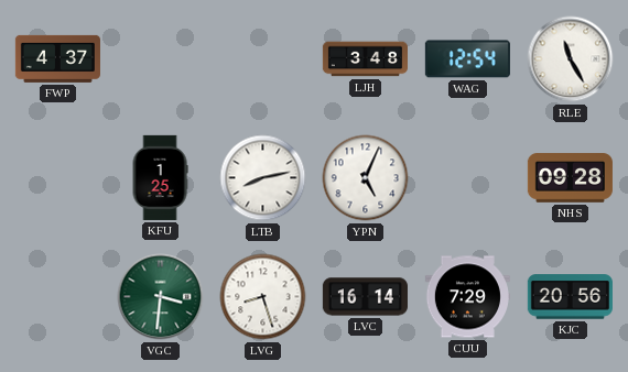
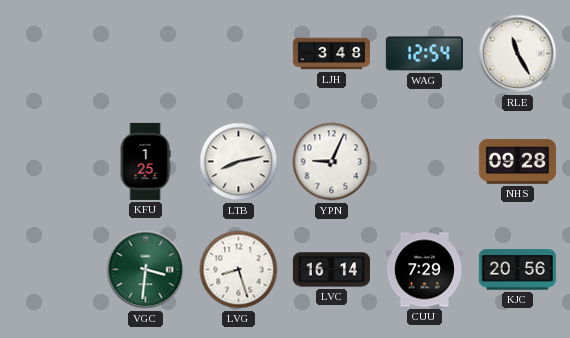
FWP: 4:37 -> none
YPN: 5:04 -> 9:04
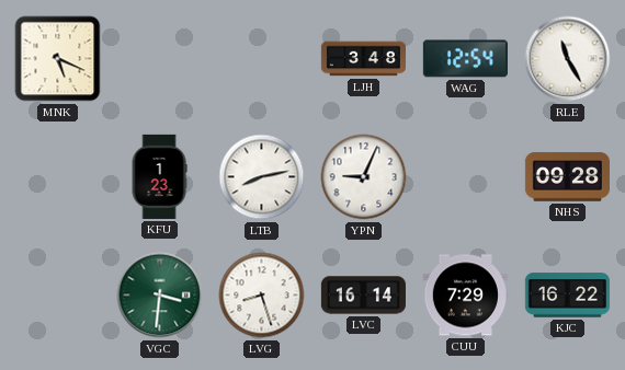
MNK: none -> 5:19
KFU: 1:25 -> 1:23
KJC: 20:56 -> 16:22
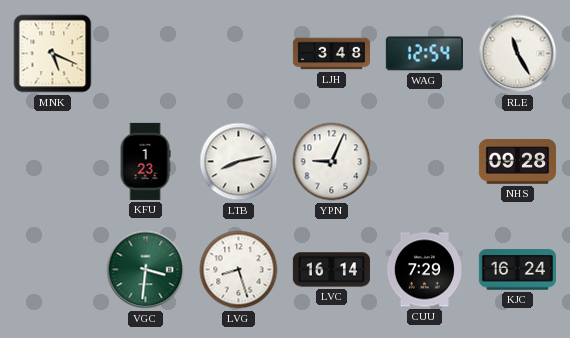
KJC: 16:22 -> 16:24
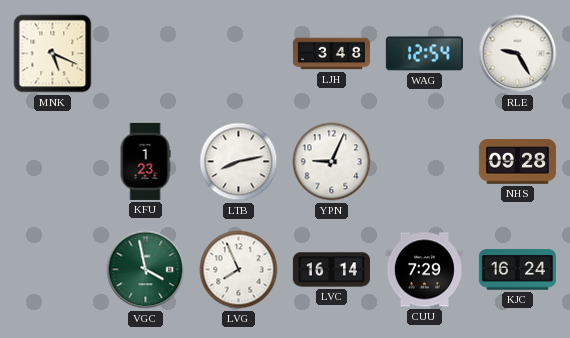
RLE: 11:25 -> 9:25
VGC: 3:31 -> 3:58
LVG: 8:27 -> 7:56
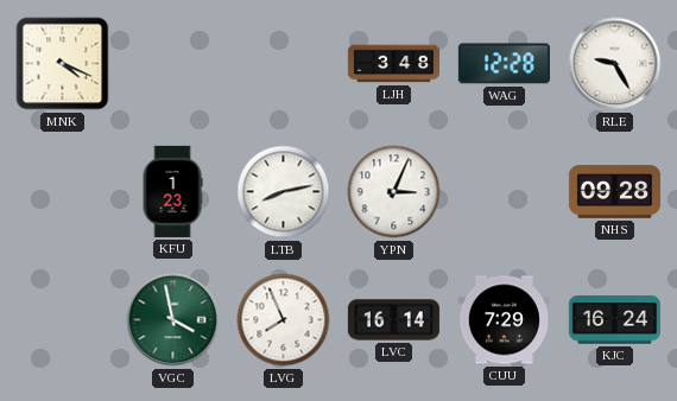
MNK: 5:19 -> 4:19
WAG: 12:54 -> 12:28
YPN: 9:04 -> 3:04
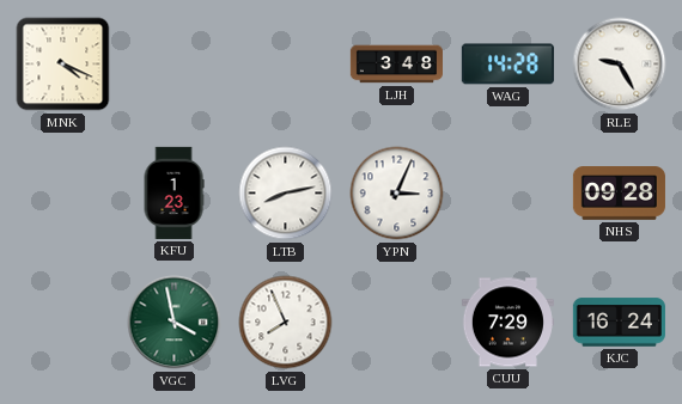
WAG: 12:28 -> 14:28
LVC: 16:14 -> none
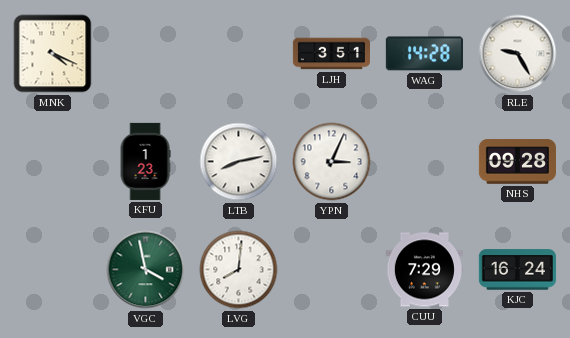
LJH: 3:48 -> 3:51
LVG: 7:56 -> 8:01
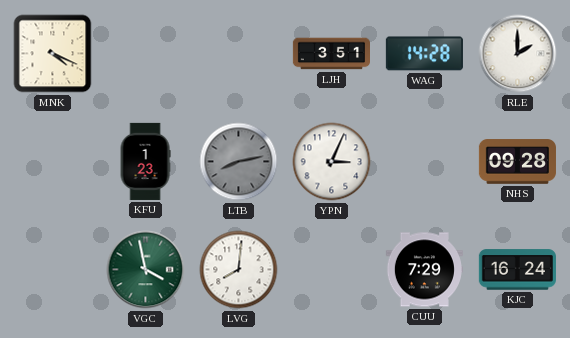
RLE: 9:25 -> 2:00
LTB dial: white -> grey
